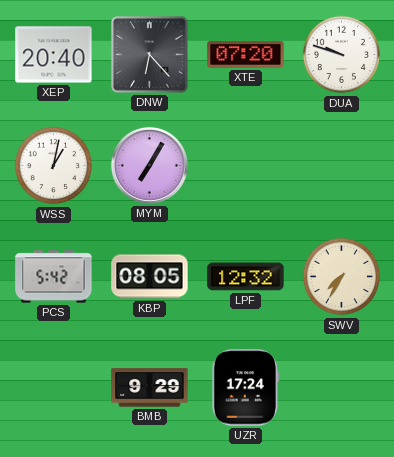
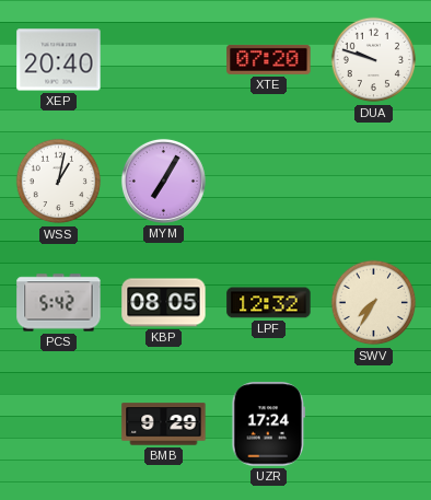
DNW: 6:23 -> none
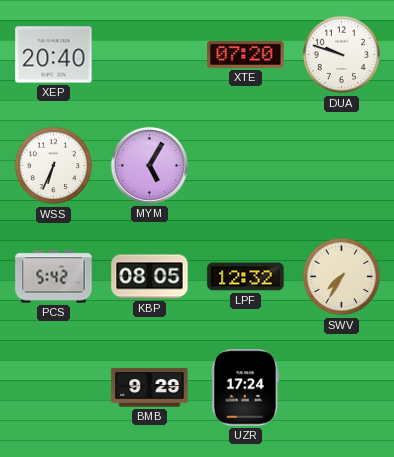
WSS: 1:02 -> 6:34
MYM: 7:05 -> 5:05
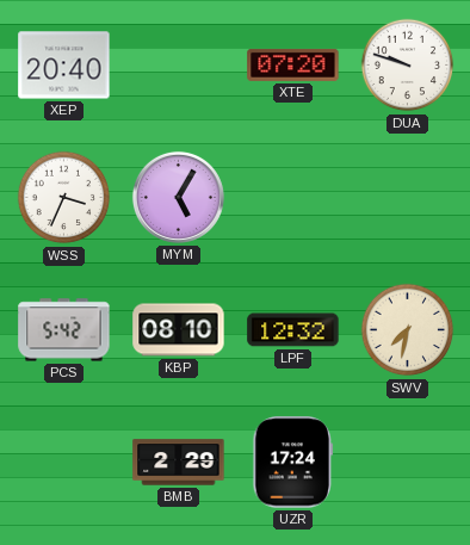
WSS: 6:34 -> 3:34
KBP: 08:05 -> 08:10
SWV: 7:35 -> 7:32
BMB: 9:29 -> 2:29
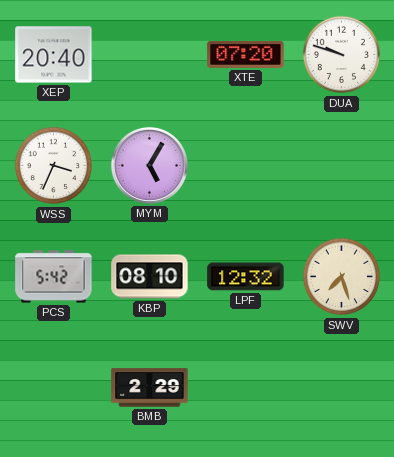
SWV: 7:32 -> 7:27
UZR: 17:24 -> none
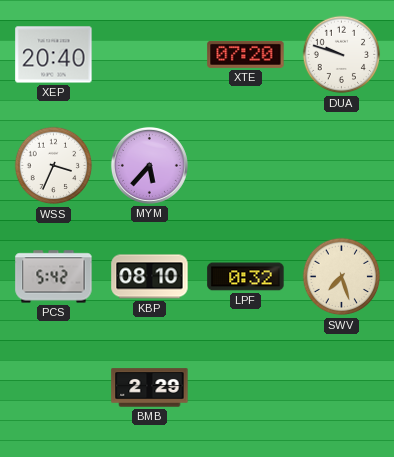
MYM: 5:05 -> 5:37
LPF: 12:32 -> 0:32
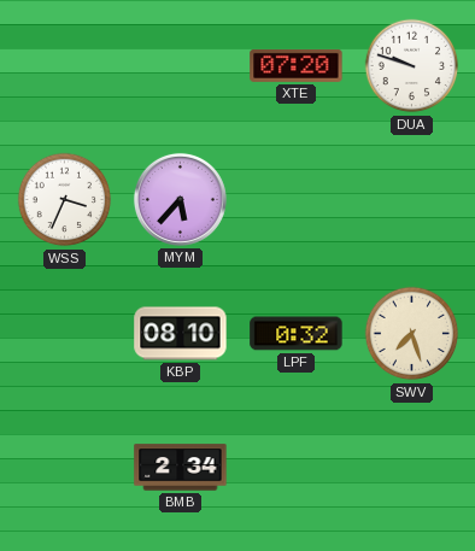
XEP: 20:40 -> none
PCS: 5:42 -> none
BMB: 2:29 -> 2:34
